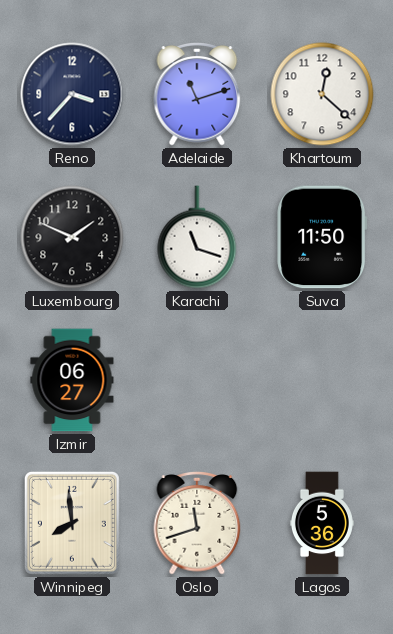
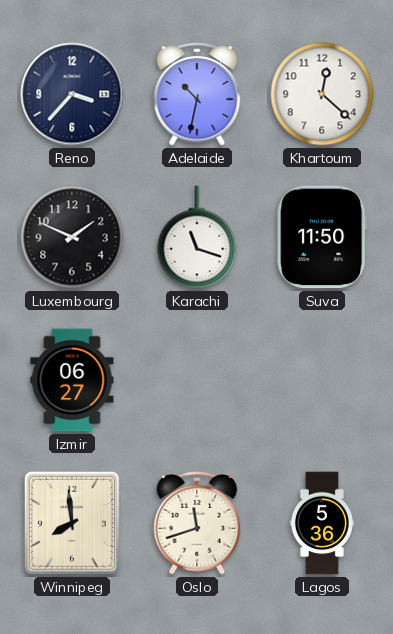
Adelaide: 11:12 -> 10:32
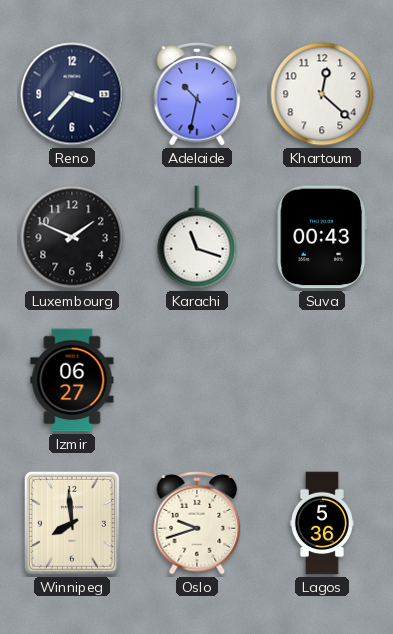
Suva: 11:50 -> 00:43
Oslo: 11:42 -> 9:42
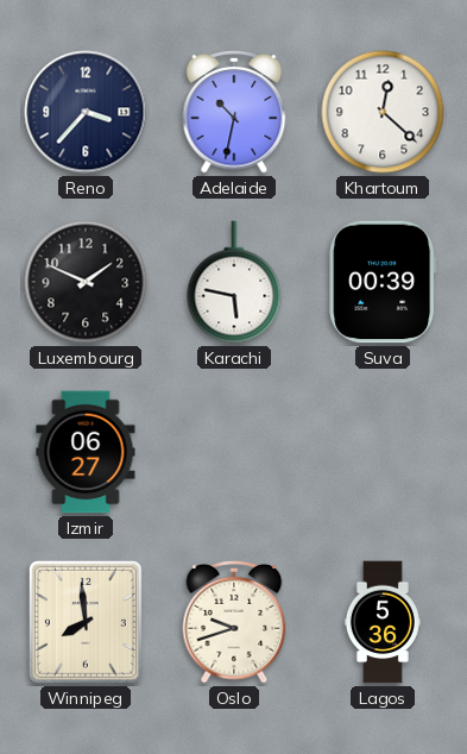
Karachi: 11:18 -> 5:47
Suva: 00:43 -> 00:39
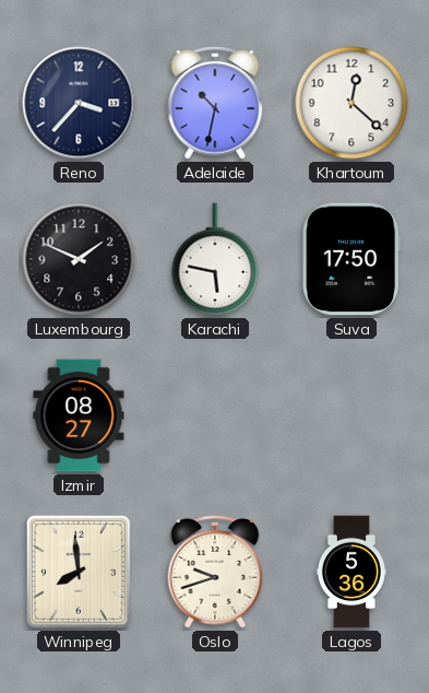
Suva: 00:39 -> 17:50
Izmir: 06:27 -> 08:27
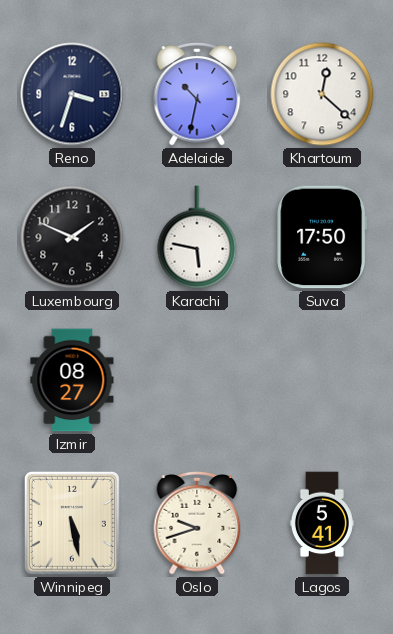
Reno: 3:37 -> 3:33
Winnipeg: 7:59 -> 5:28
Lagos: 5:36 -> 5:41
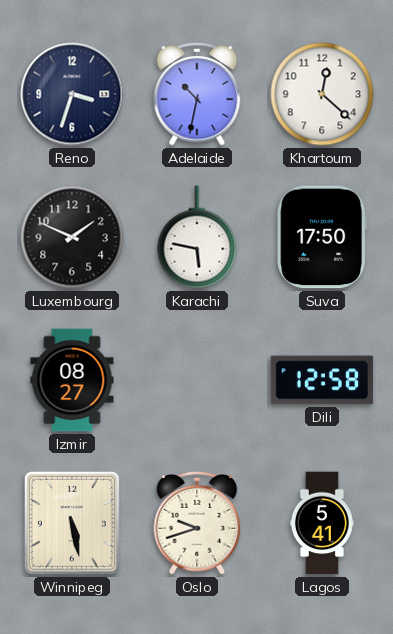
Dili: none -> 12:58
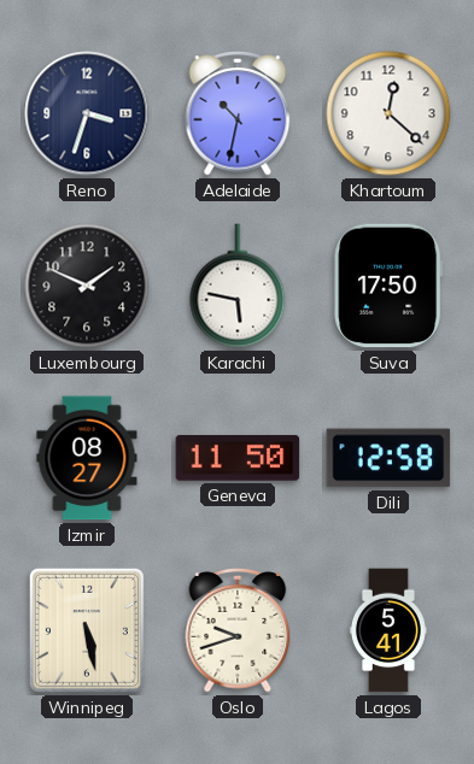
Geneva: none -> 11:50
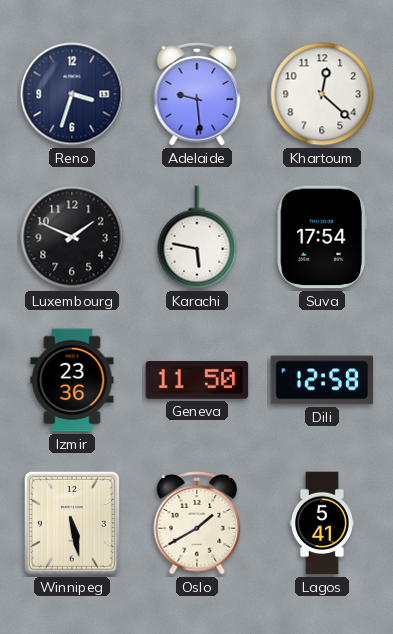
Adelaide: 10:32 -> 9:29
Suva: 17:50 -> 17:54
Izmir: 08:27 -> 23:36
Oslo: 9:42 -> 1:40
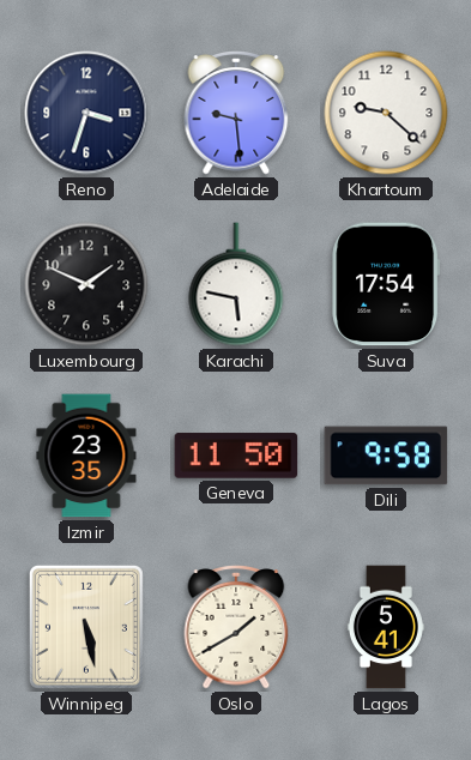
Khartoum: 12:22 -> 9:22
Izmir: 23:36 -> 23:35
Dili: 12:58 -> 9:58
